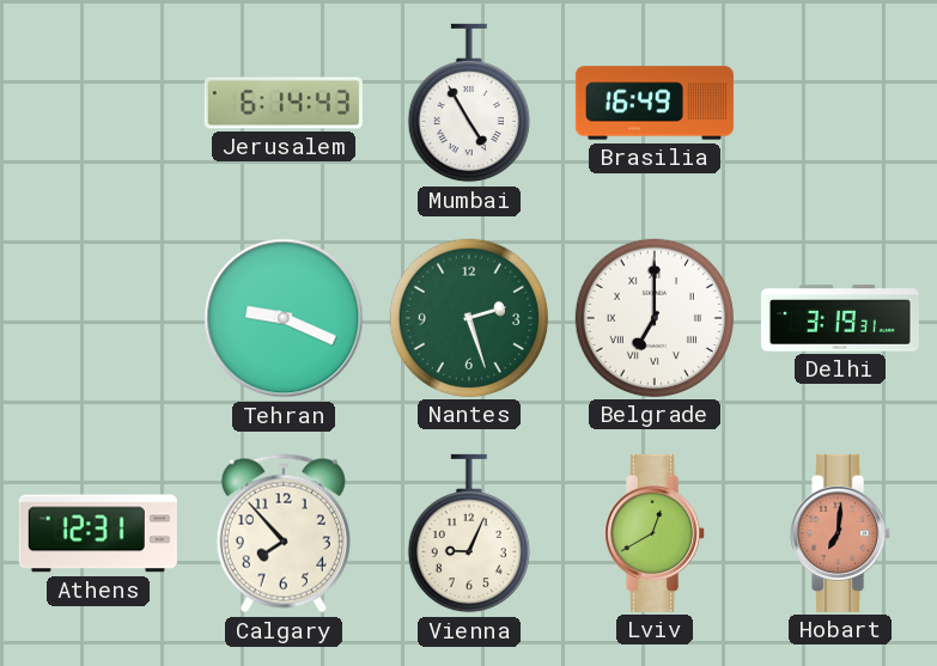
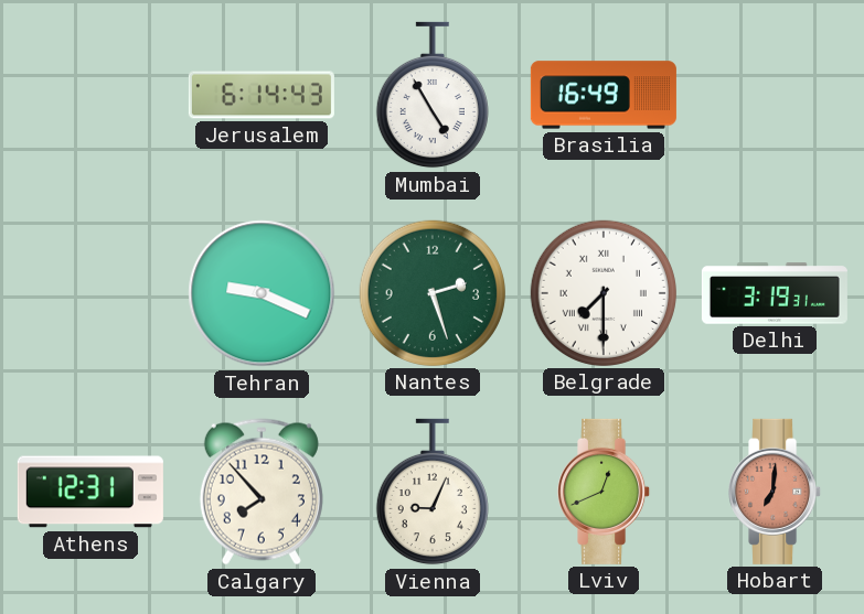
Belgrade: 7:00 -> 7:30
Lviv: 12:40 -> 12:41
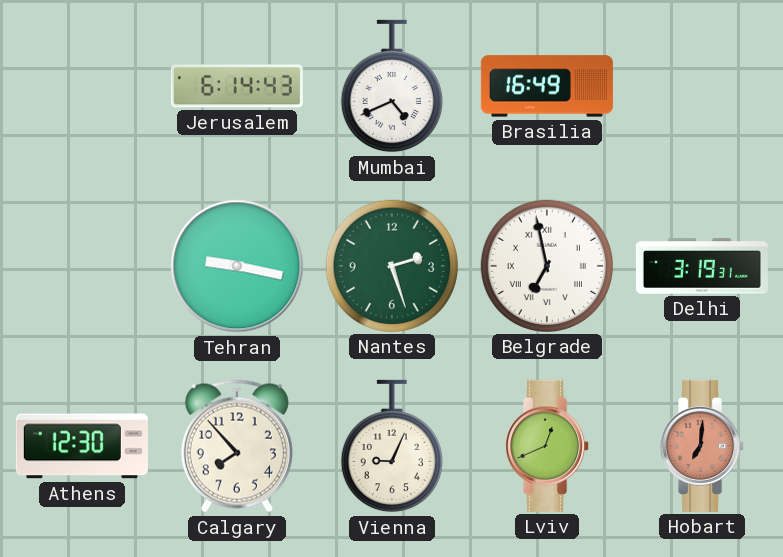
Mumbai: 4:55 -> 4:41
Tehran: 9:19 -> 9:17
Belgrade: 7:30 -> 6:58
Athens: 12:31 -> 12:30
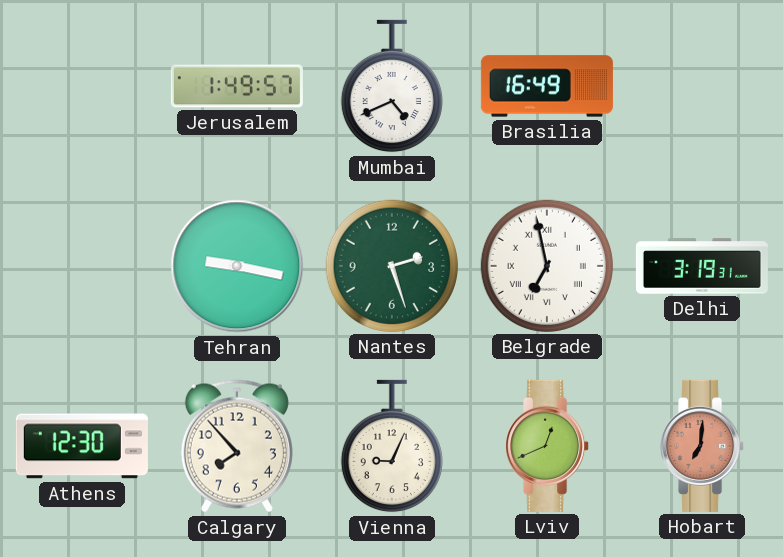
Jerusalem: 6:14 -> 1:49
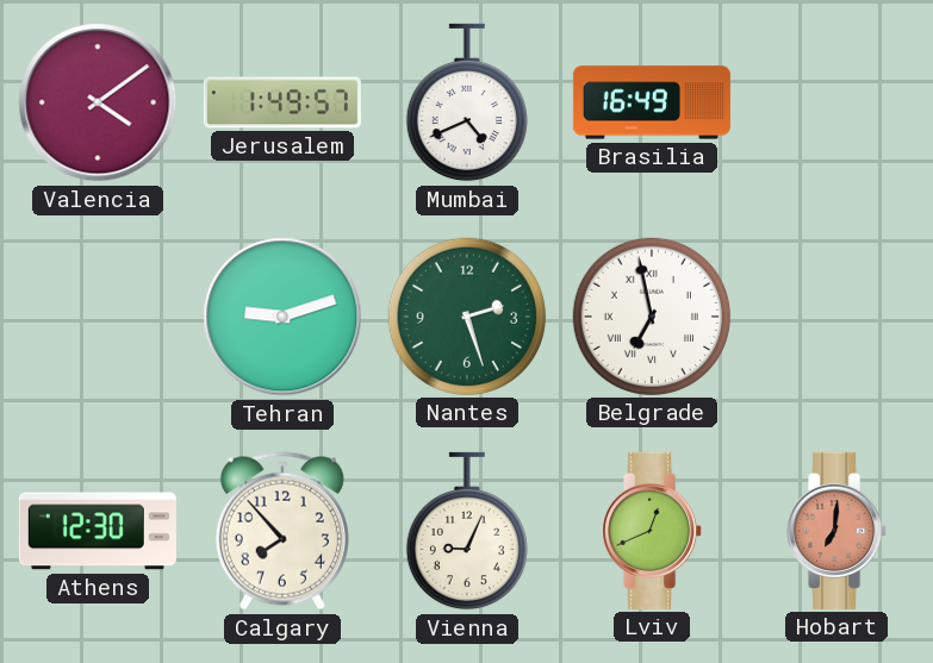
Valencia: none -> 4:09
Tehran: 9:17 -> 9:12
Delhi: 3:19 -> none
